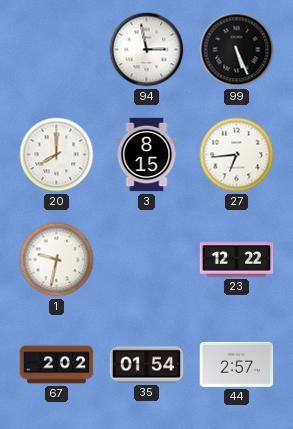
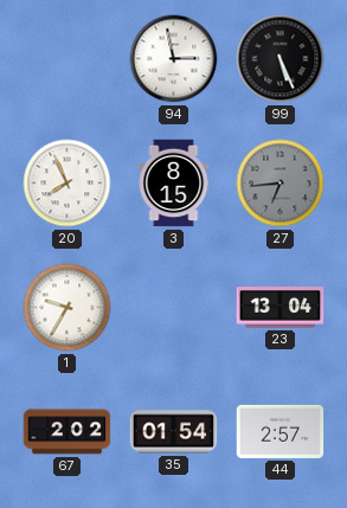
20: 8:00 -> 7:56
27 dial: white -> grey
1: 9:32 -> 9:35
23: 12:22 -> 13:04
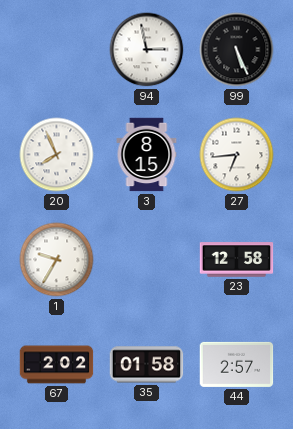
27 dial: grey -> white
23: 13:04 -> 12:58
35: 01:54 -> 01:58
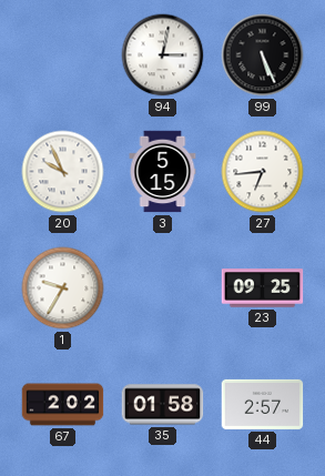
94: 2:58 -> 3:02
20: 7:56 -> 9:56
3: 8:15 -> 5:15
23: 12:58 -> 09:25
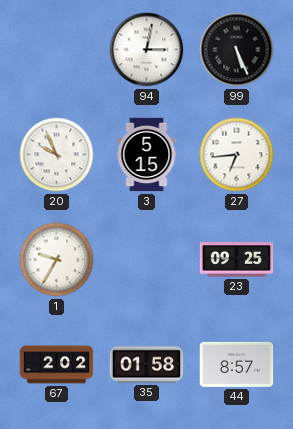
44: 2:57 -> 8:57
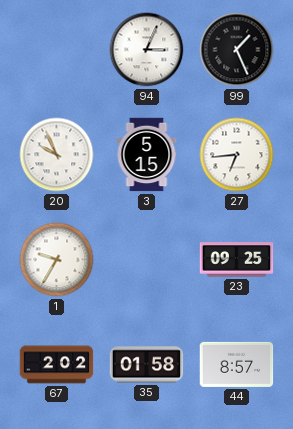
94: 3:02 -> 3:04
99: 5:26 -> 1:26
